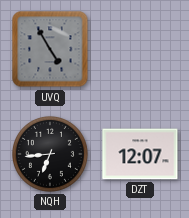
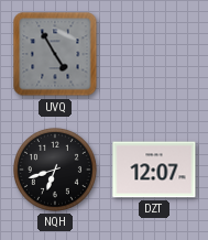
NQH: 6:44 -> 6:42
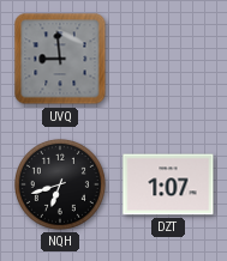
UVQ: 4:55 -> 8:59
DZT: 12:07 -> 1:07
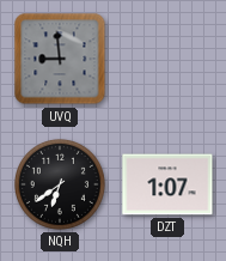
NQH: 6:42 -> 6:39
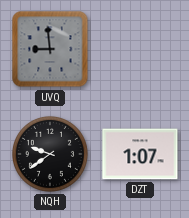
NQH: 6:39 -> 9:39
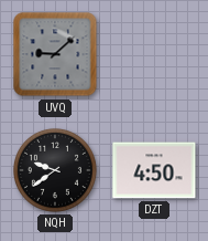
UVQ: 8:59 -> 9:08
DZT: 1:07 -> 4:50
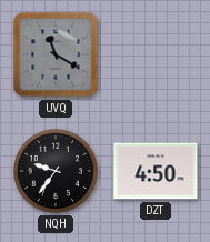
UVQ: 9:08 -> 11:20
NQH: 9:39 -> 9:36
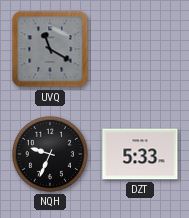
NQH: 9:36 -> 9:34
DZT: 4:50 -> 5:33
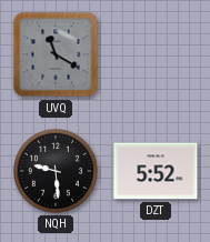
NQH: 9:34 -> 9:29
DZT: 5:33 -> 5:52
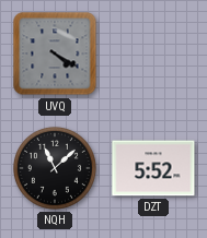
UVQ: 11:20 -> 4:20
NQH: 9:29 -> 11:08
